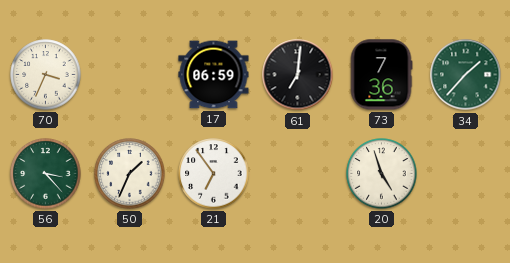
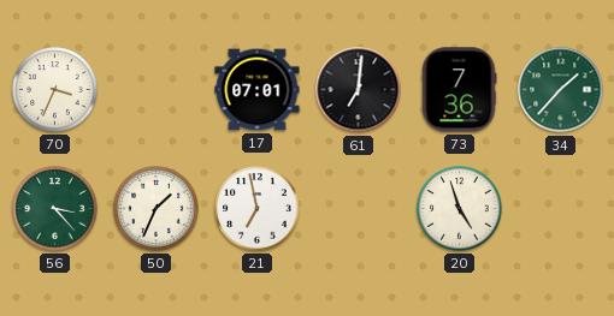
17: 06:59 -> 07:01
21: 6:54 -> 6:58
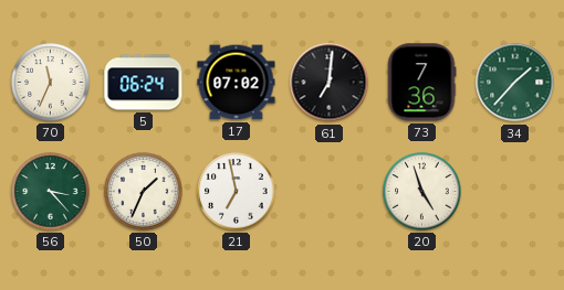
70: 3:34 -> 11:34
5: none -> 06:24
17: 07:01 -> 07:02
